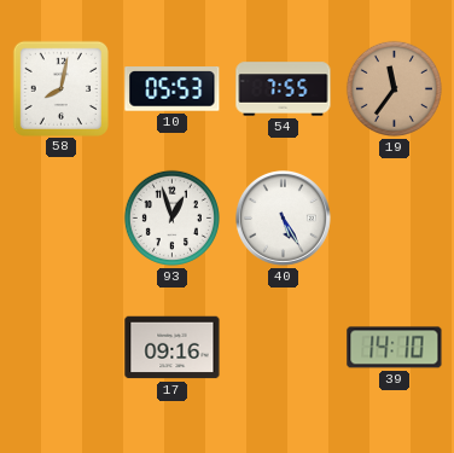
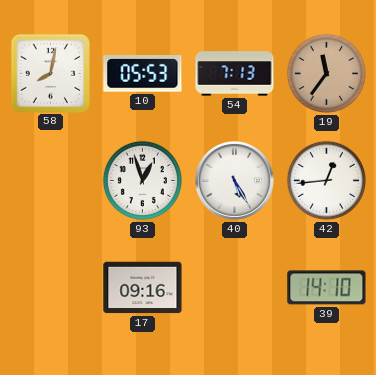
54: 7:55 -> 7:13
42: none -> 12:44
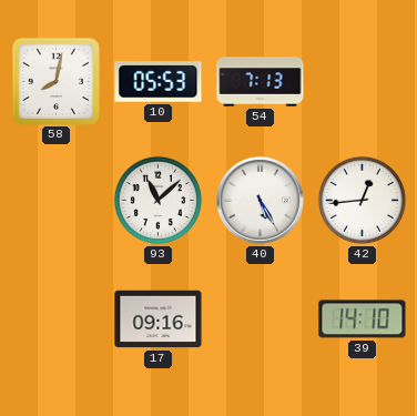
19: 11:36 -> none
93: 12:57 -> 11:08
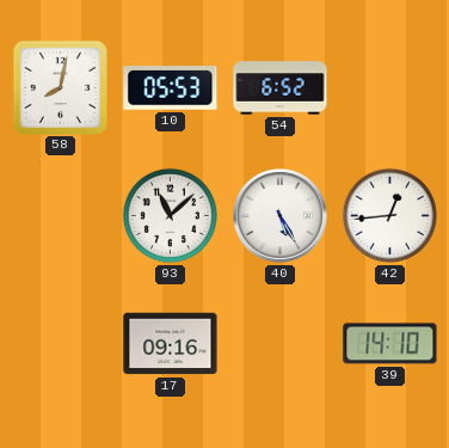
54: 7:13 -> 6:52
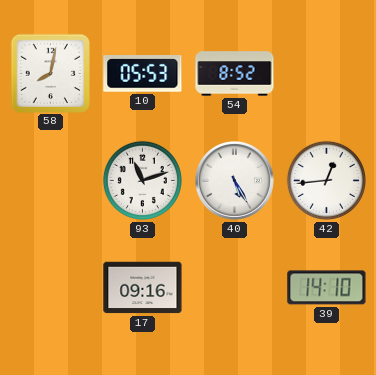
54: 6:52 -> 8:52
93: 11:08 -> 11:12
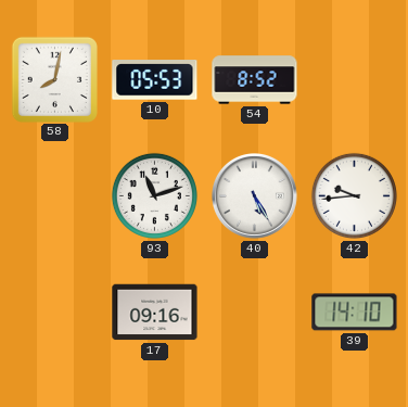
42: 12:44 -> 9:44
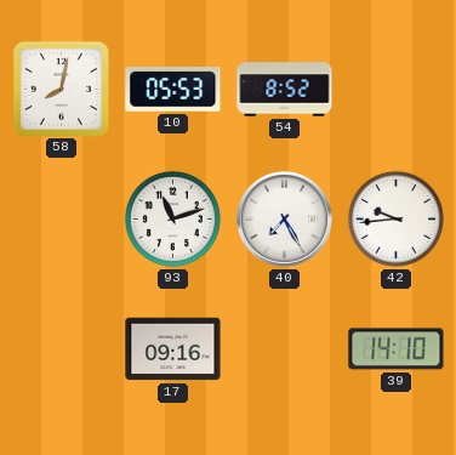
40: 5:25 -> 7:25
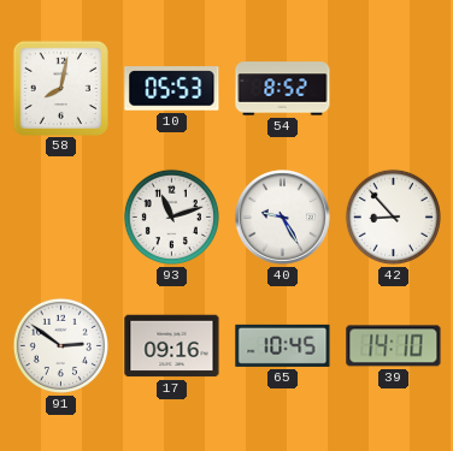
40: 7:25 -> 9:25
42: 9:44 -> 8:53
91: none -> 2:51
65: none -> 10:45
